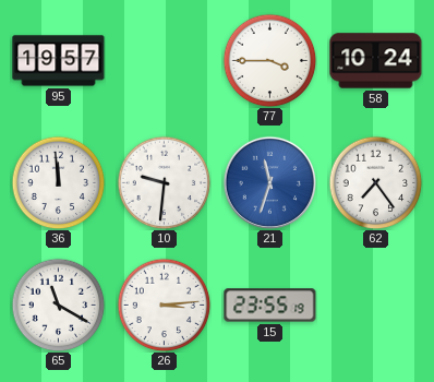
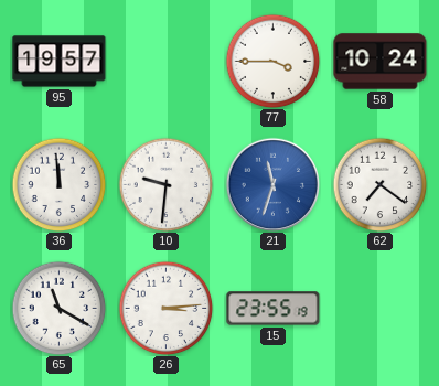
62: 7:24 -> 7:21
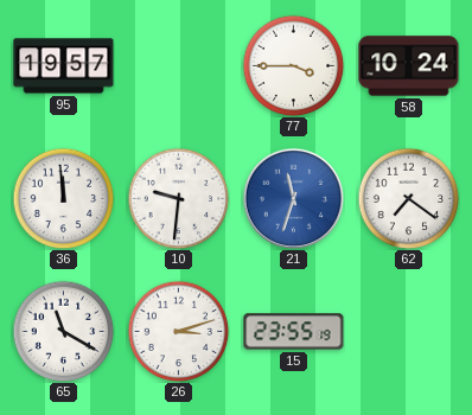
26: 3:14 -> 3:12
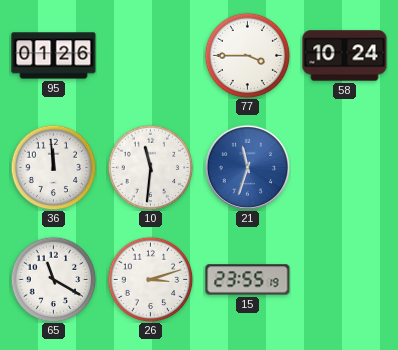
95: 19:57 -> 01:26
10: 9:31 -> 11:31
62: 7:21 -> none
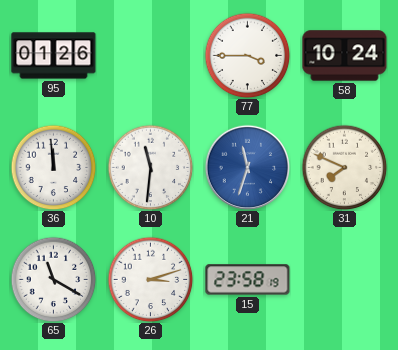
31: none -> 7:49
15: 23:55 -> 23:58
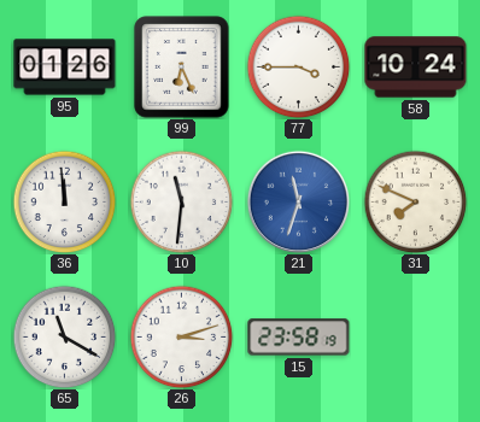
99: none -> 6:26
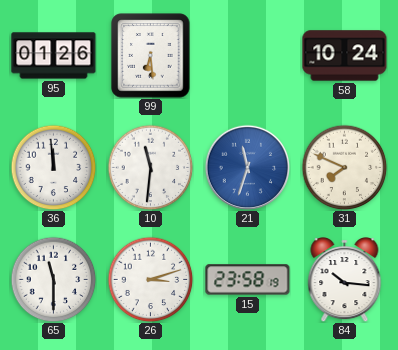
99: 6:26 -> 6:29
77: 3:45 -> none
65: 11:20 -> 11:30
84: none -> 10:16
